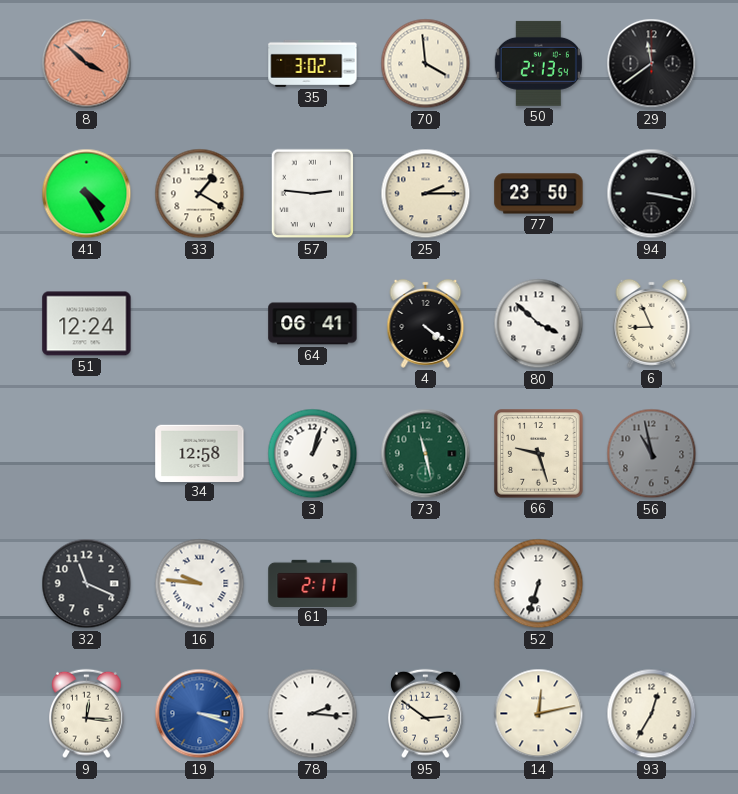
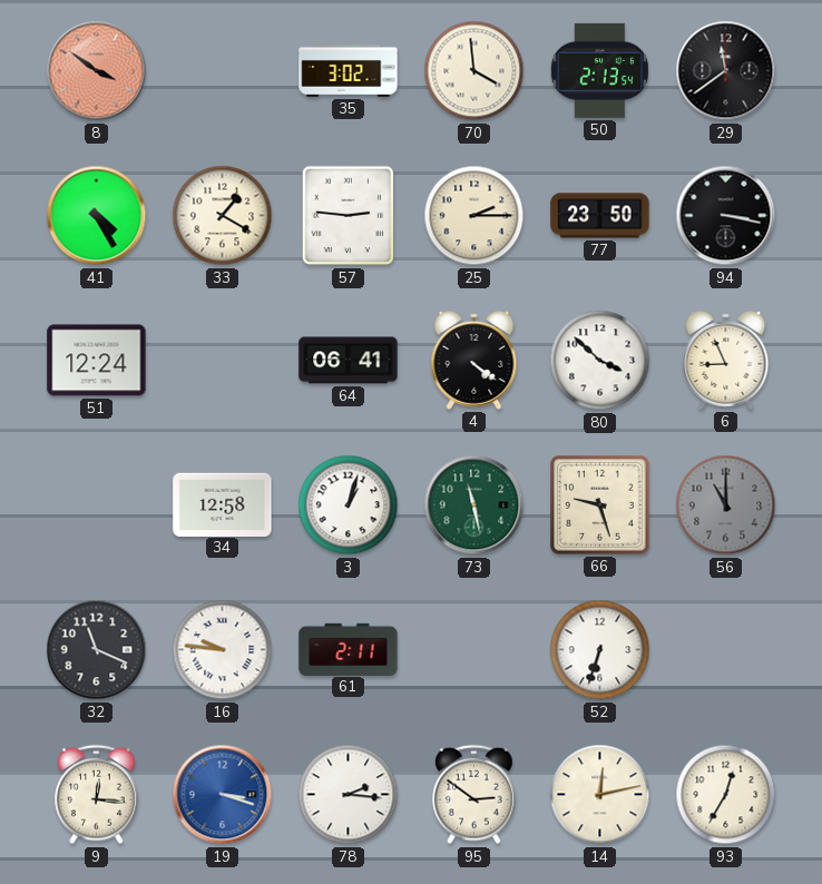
8: 3:52 -> 3:51
56: 10:58 -> 11:00
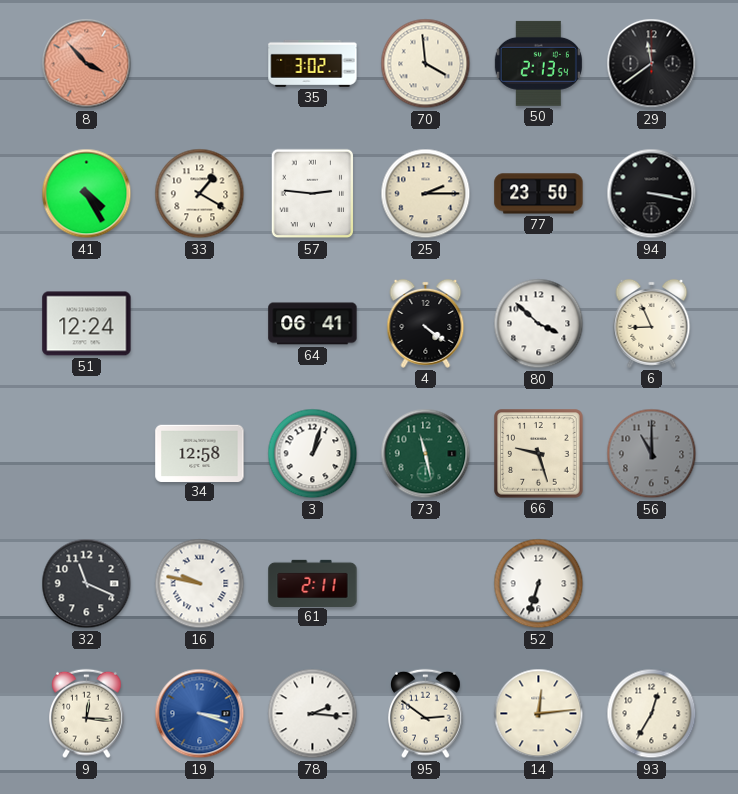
8: 3:51 -> 3:53
16: 9:46 -> 9:47
14: 12:13 -> 12:14
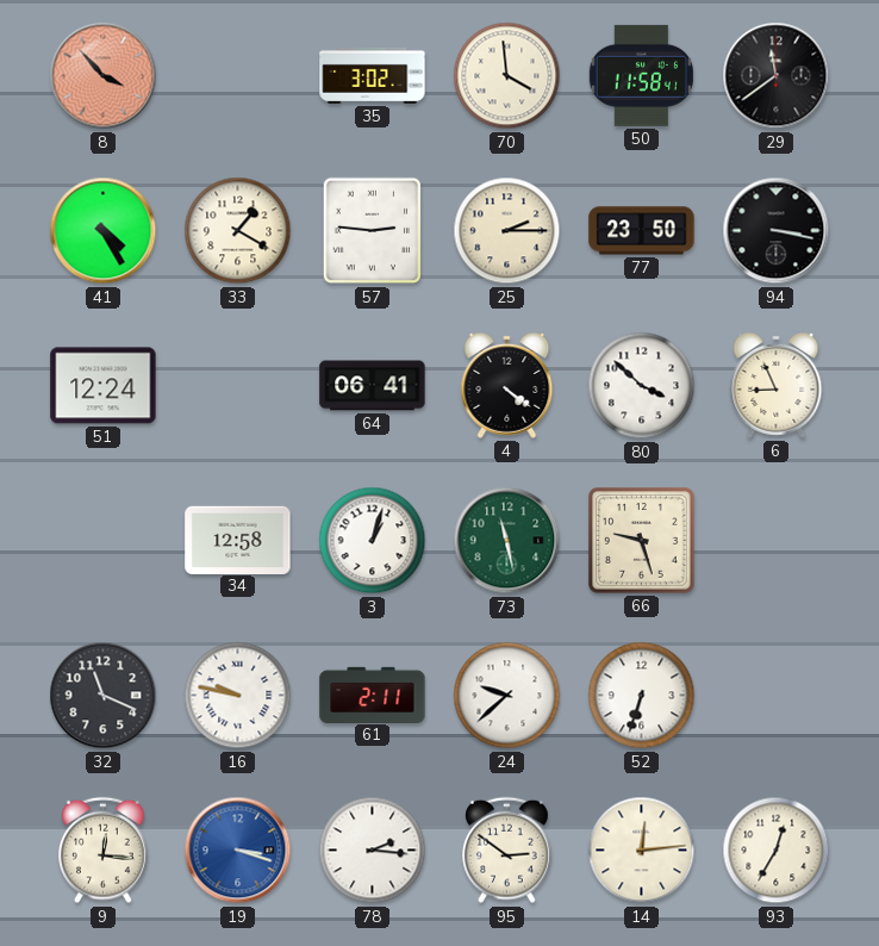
50: 2:13 -> 11:58
56: 11:00 -> none
24: none -> 9:38
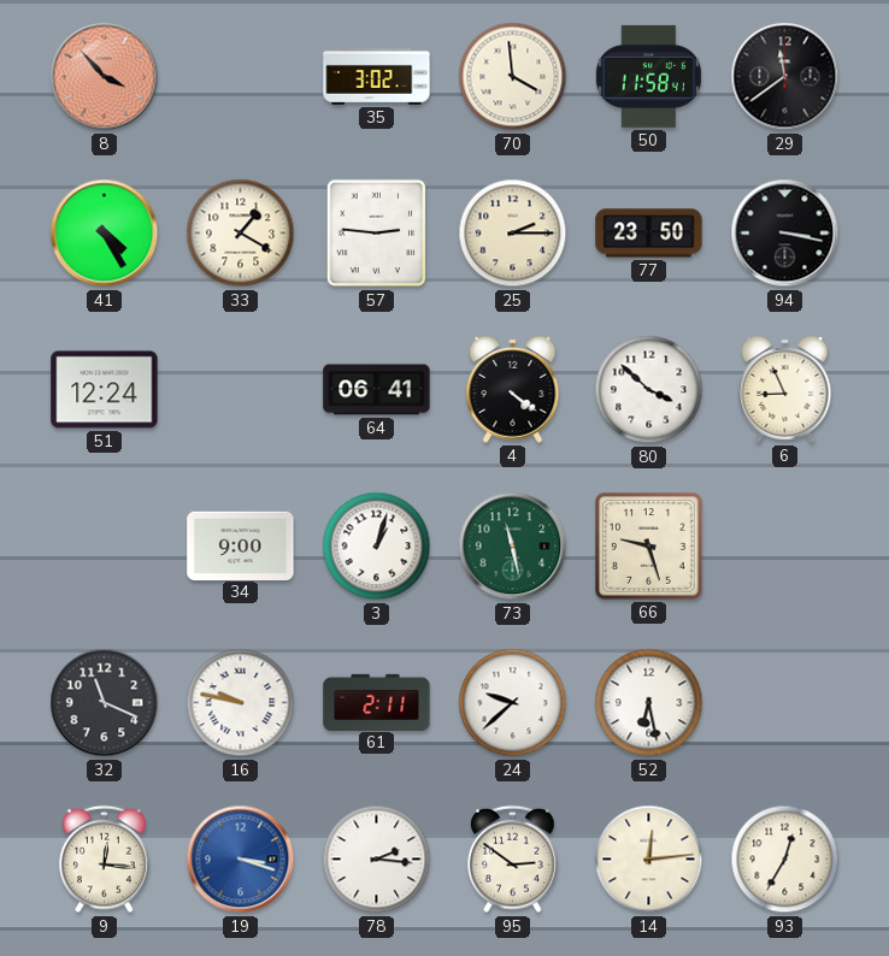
34: 12:58 -> 9:00
52: 6:33 -> 6:28
